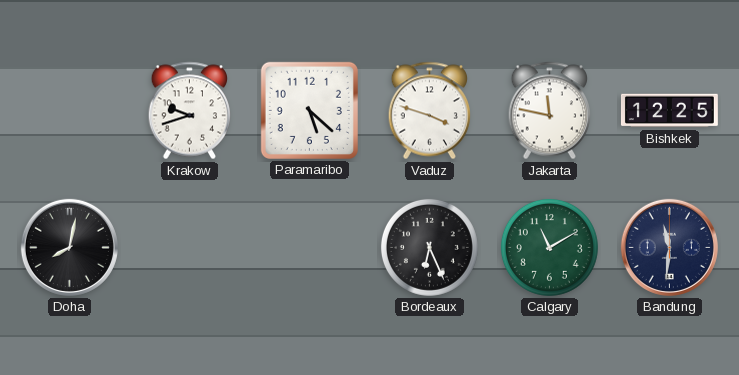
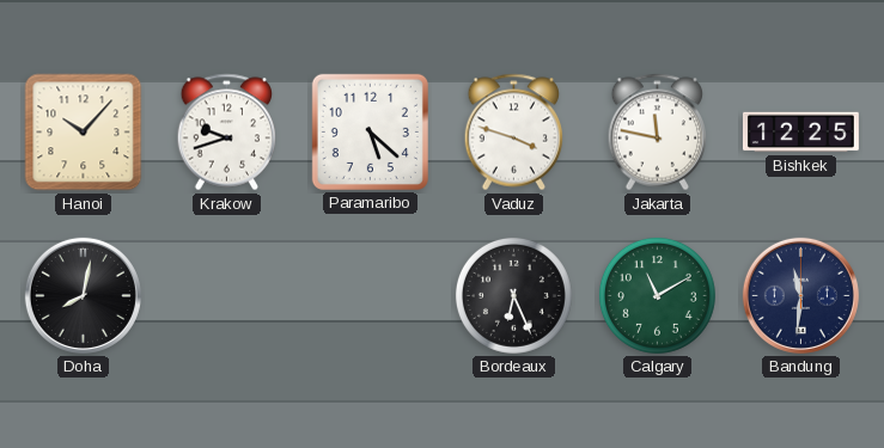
Hanoi: none -> 10:07
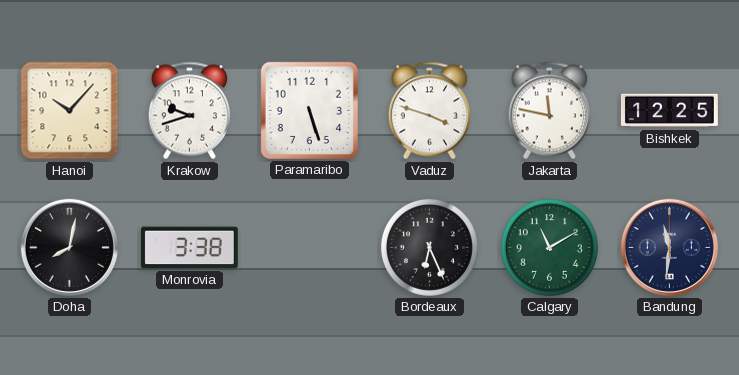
Paramaribo: 5:22 -> 5:27
Monrovia: none -> 3:38
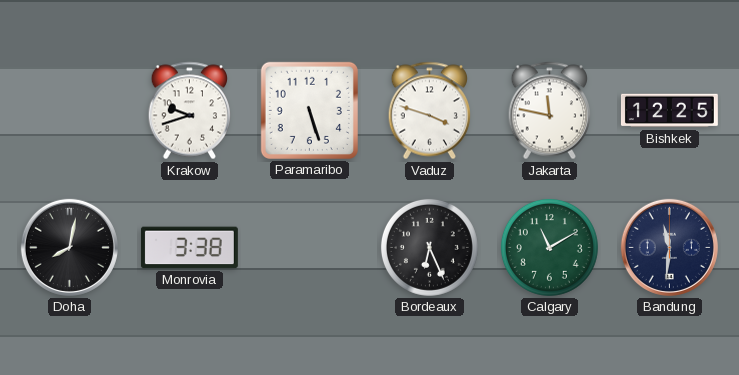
Hanoi: 10:07 -> none
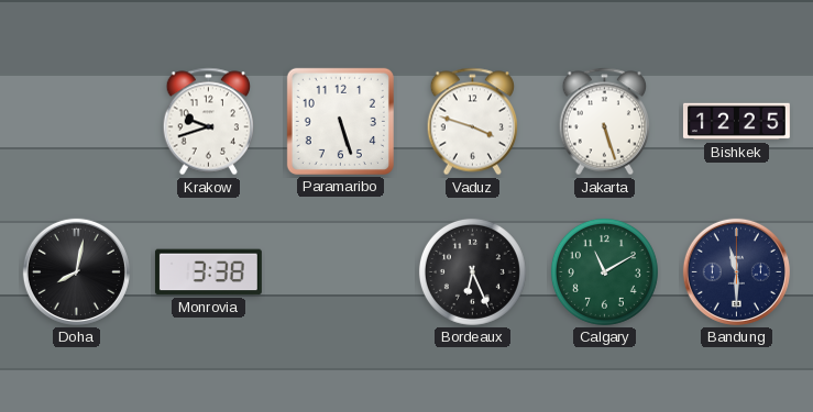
Jakarta: 11:47 -> 5:27
Bandung: 11:31 -> 11:30
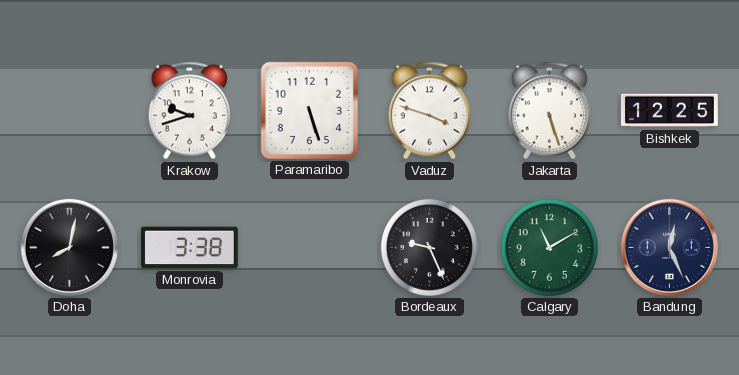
Bordeaux: 6:26 -> 9:26
Bandung: 11:30 -> 12:26
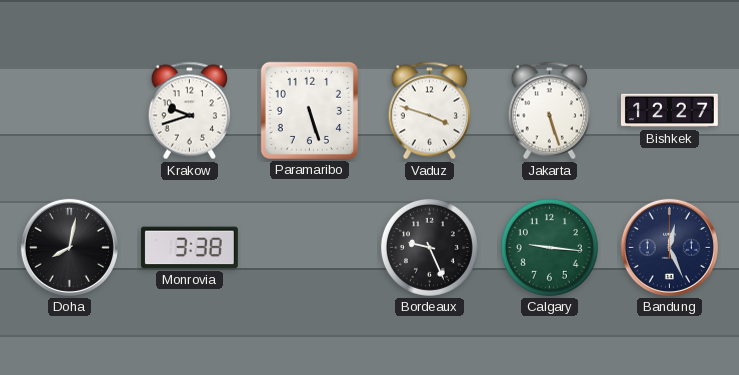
Bishkek: 12:25 -> 12:27
Calgary: 11:10 -> 9:16
